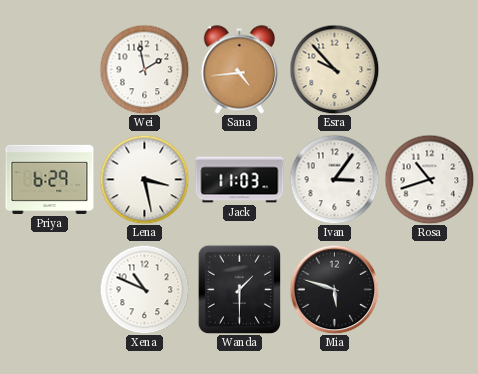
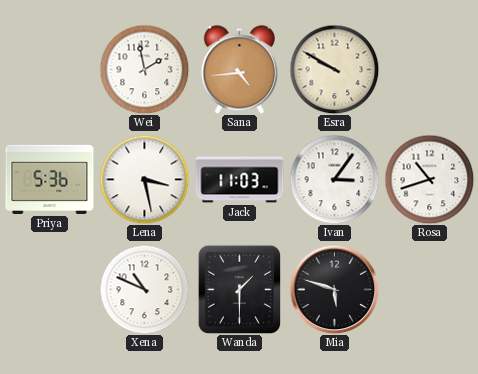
Esra: 9:53 -> 9:50
Priya: 6:29 -> 5:36
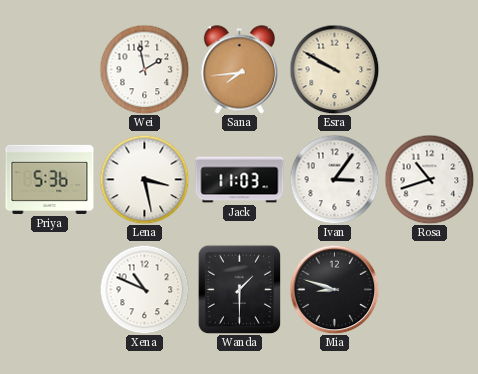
Sana: 4:44 -> 7:44
Mia: 5:48 -> 8:48
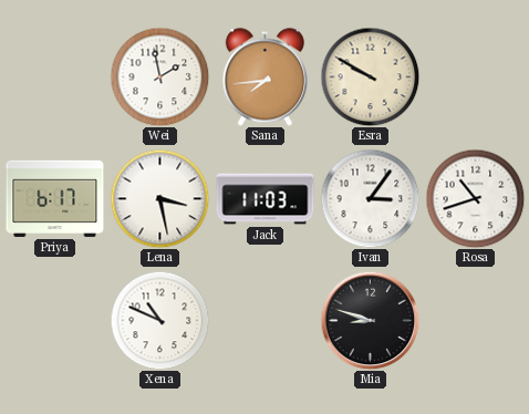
Priya: 5:36 -> 6:17
Wanda: 1:30 -> none
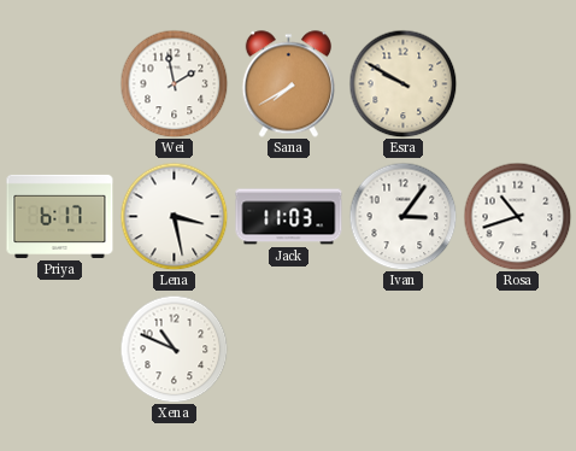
Sana: 7:44 -> 7:40
Mia: 8:48 -> none
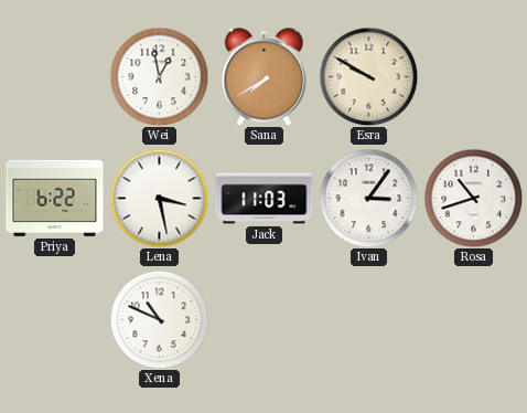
Wei: 1:58 -> 12:58
Priya: 6:17 -> 6:22
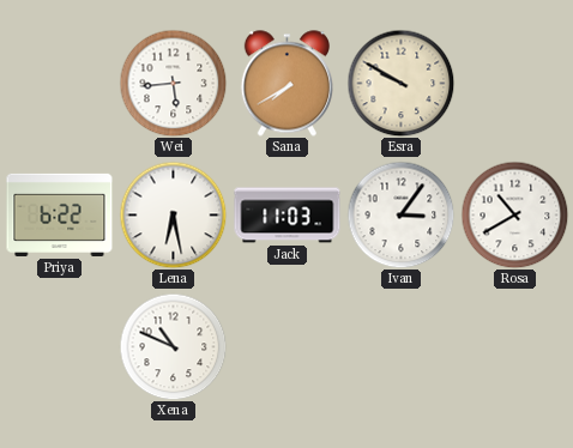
Wei: 12:58 -> 5:44
Lena: 3:28 -> 6:28
Rosa: 10:42 -> 10:40
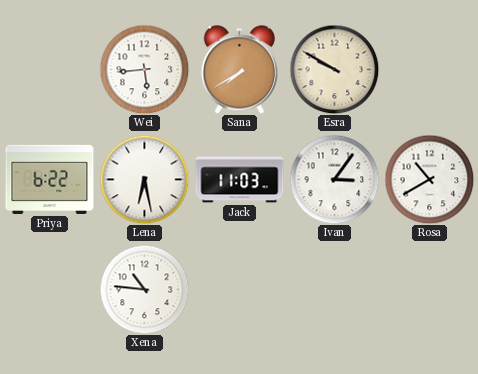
Xena: 10:49 -> 10:46
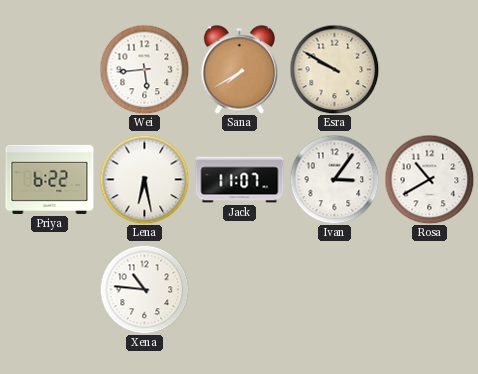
Jack: 11:03 -> 11:07
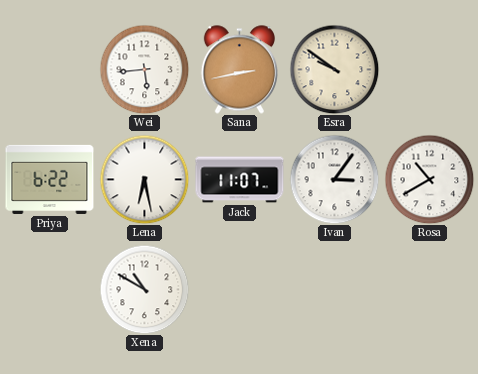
Sana: 7:40 -> 2:43
Esra: 9:50 -> 9:51
Xena: 10:46 -> 10:50
